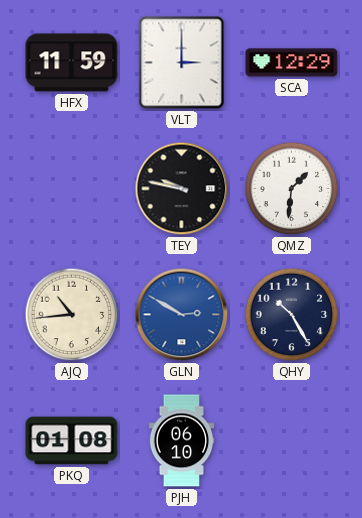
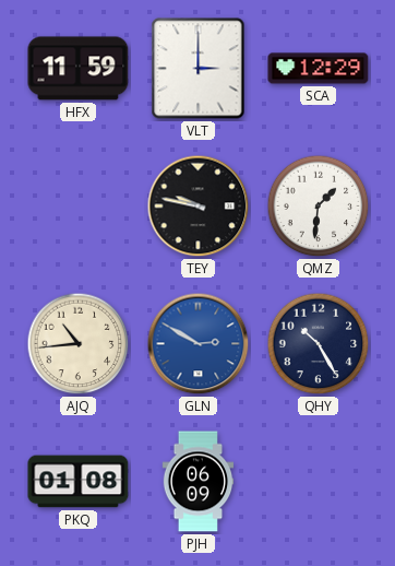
PJH: 06:10 -> 06:09
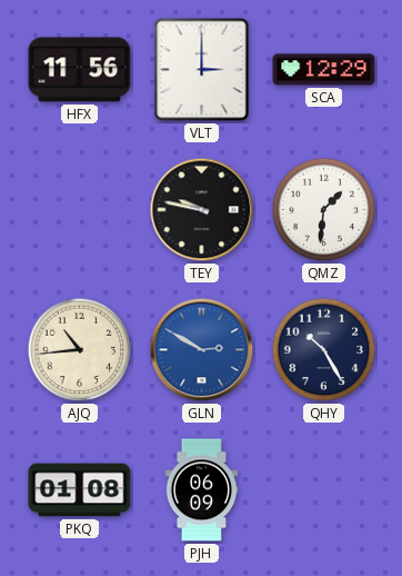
HFX: 11:59 -> 11:56
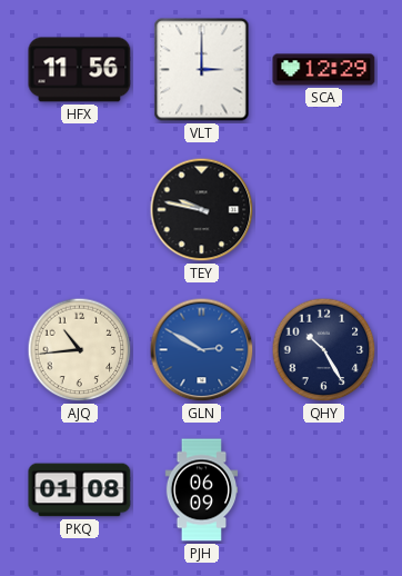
QMZ: 1:31 -> none
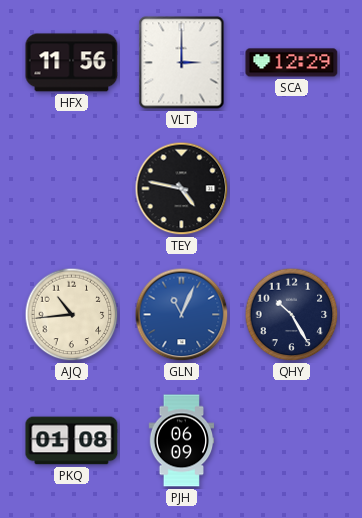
TEY: 9:47 -> 4:47
GLN: 2:50 -> 11:04
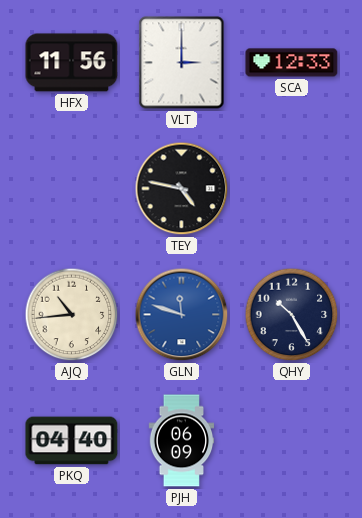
SCA: 12:29 -> 12:33
GLN: 11:04 -> 11:48
PKQ: 01:08 -> 04:40
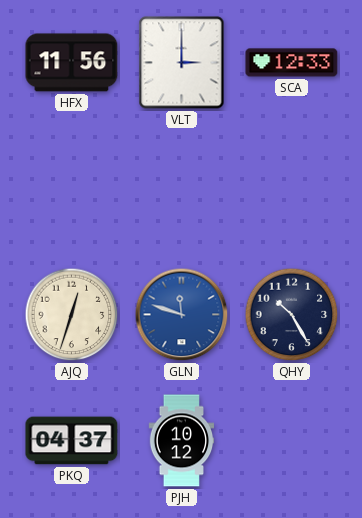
TEY: 4:47 -> none
AJQ: 10:44 -> 12:33
PKQ: 04:40 -> 04:37
PJH: 06:09 -> 10:12
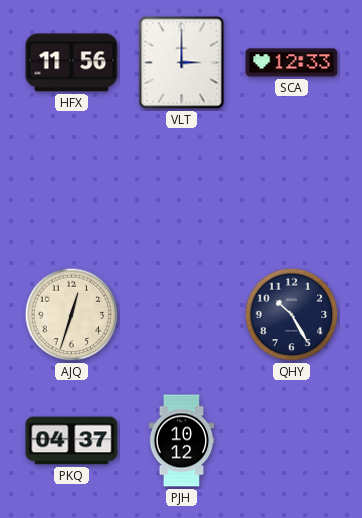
GLN: 11:48 -> none
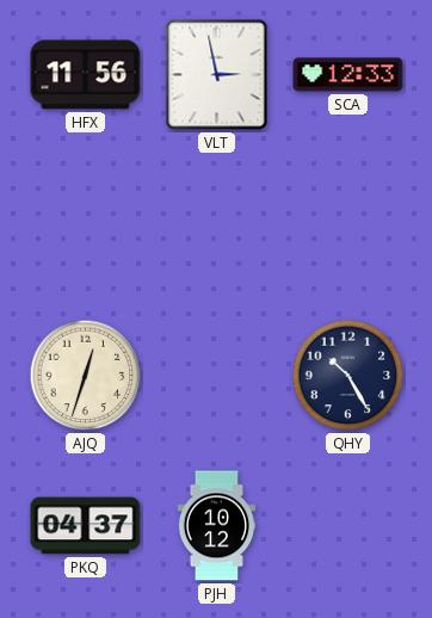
VLT: 3:00 -> 2:58
